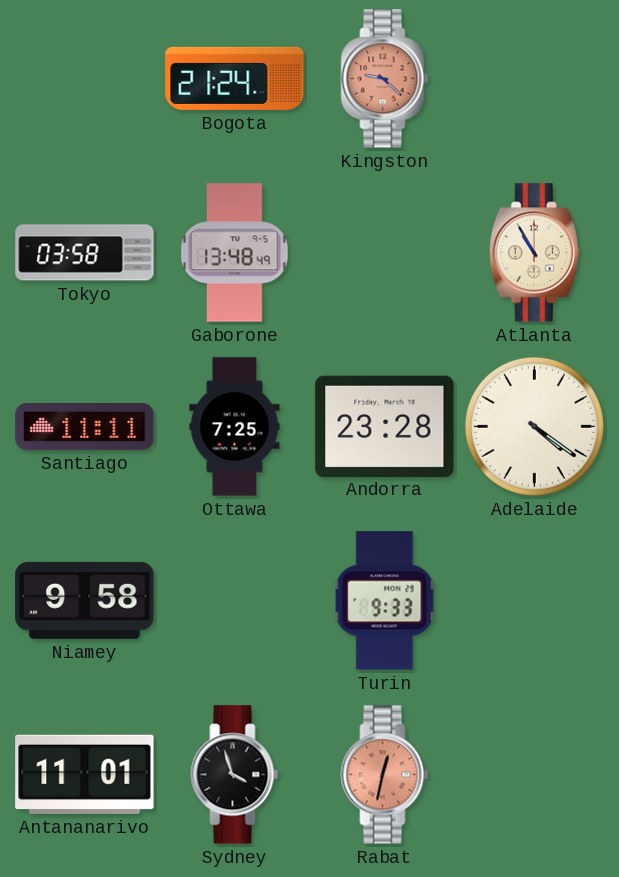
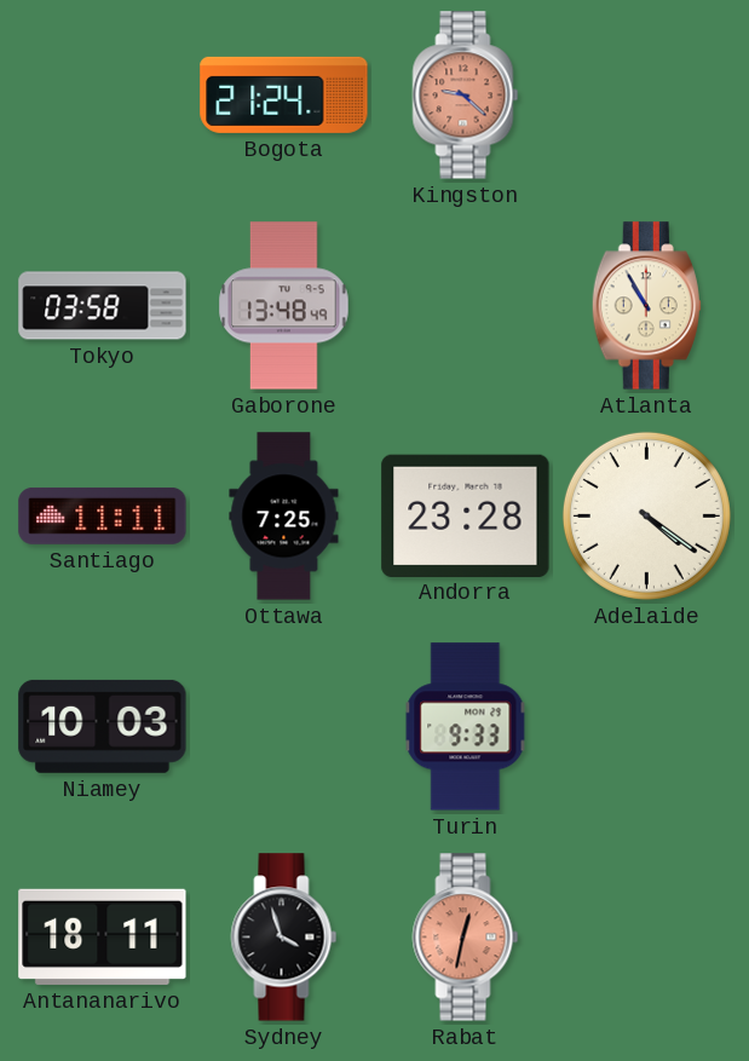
Niamey: 9:58 -> 10:03
Antananarivo: 11:01 -> 18:11
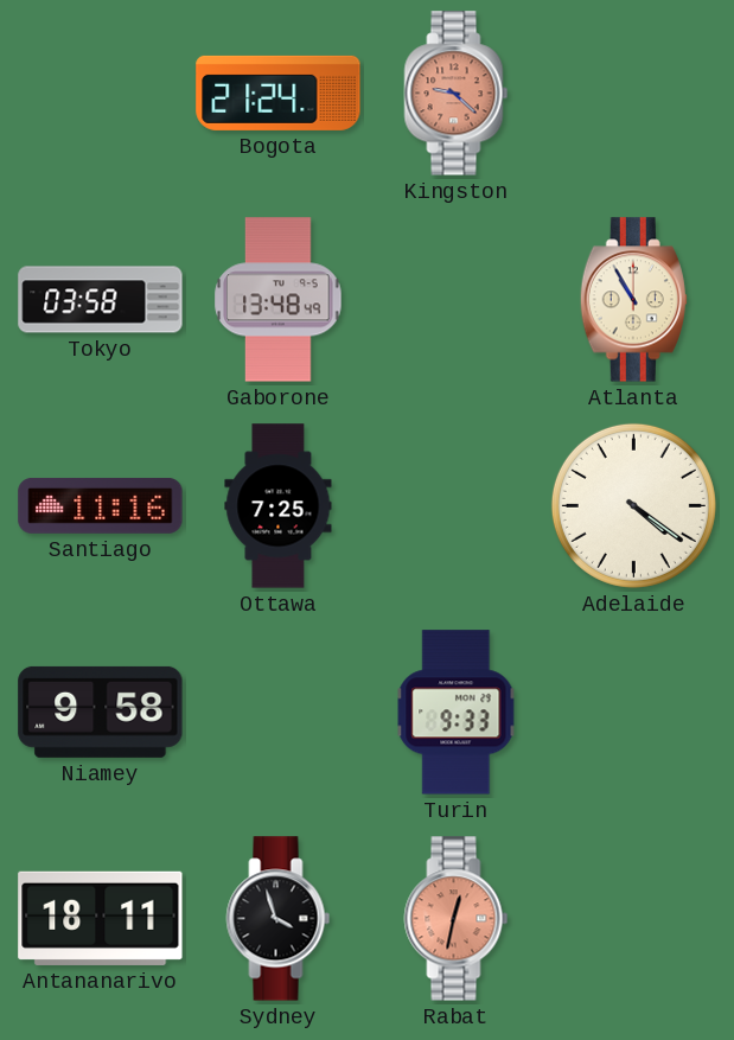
Santiago: 11:11 -> 11:16
Andorra: 23:28 -> none
Niamey: 10:03 -> 9:58
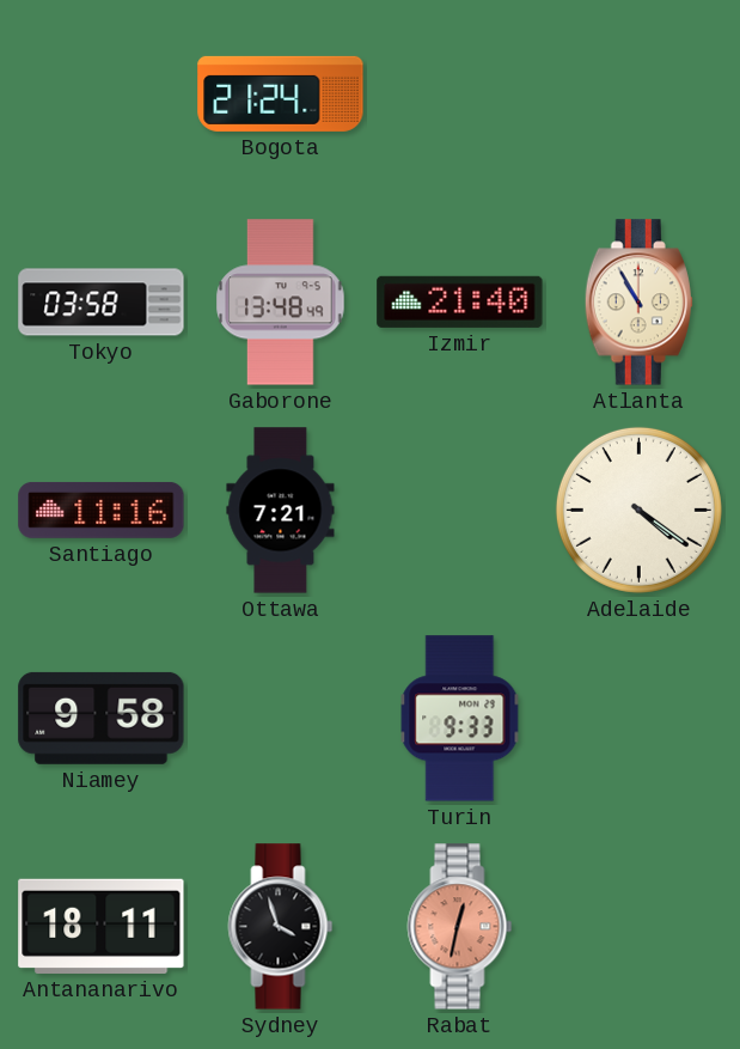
Kingston: 9:22 -> none
Izmir: none -> 21:40
Ottawa: 7:25 -> 7:21
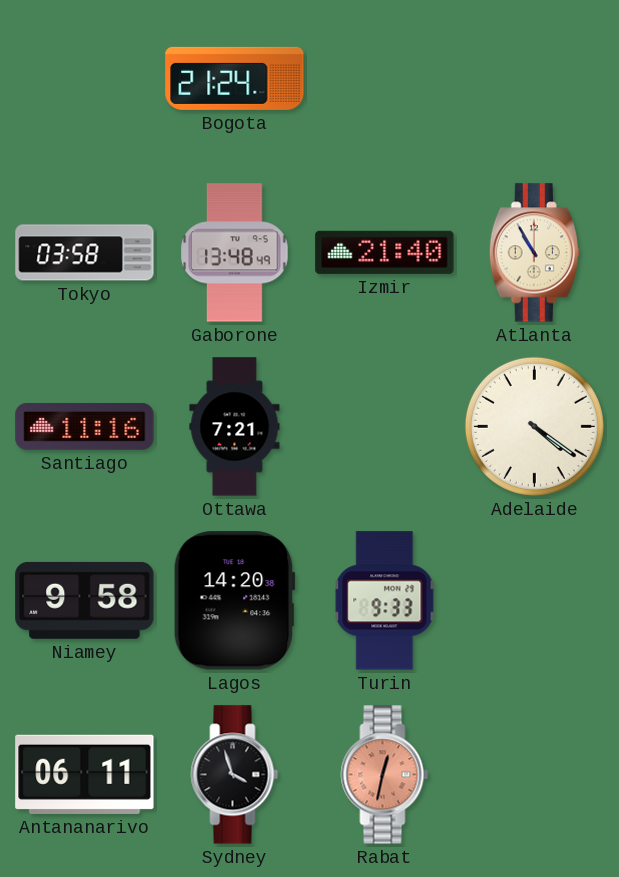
Lagos: none -> 14:20
Antananarivo: 18:11 -> 06:11
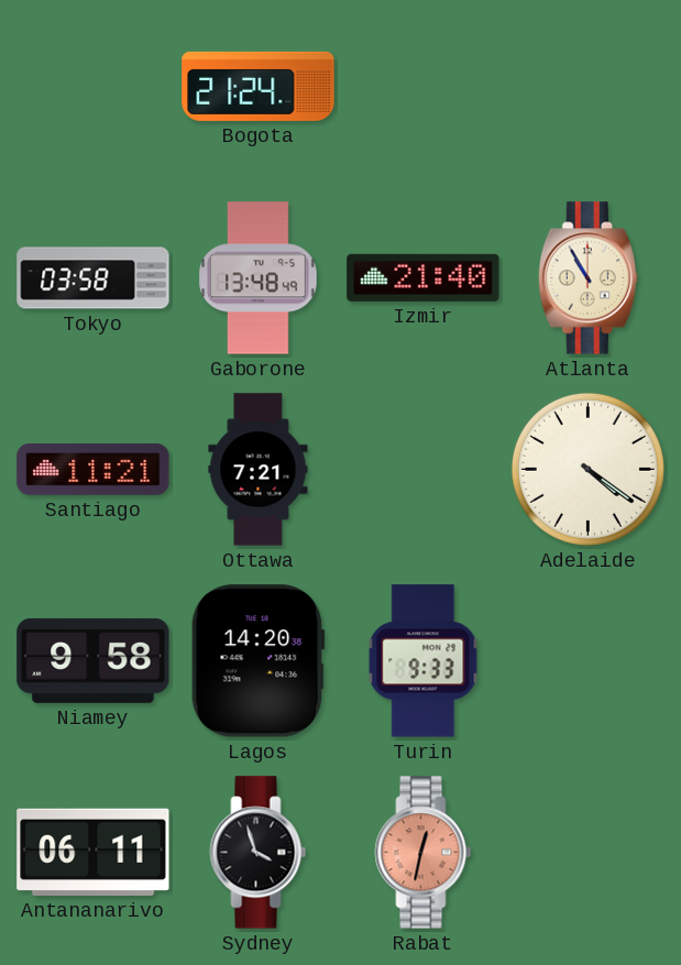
Santiago: 11:16 -> 11:21
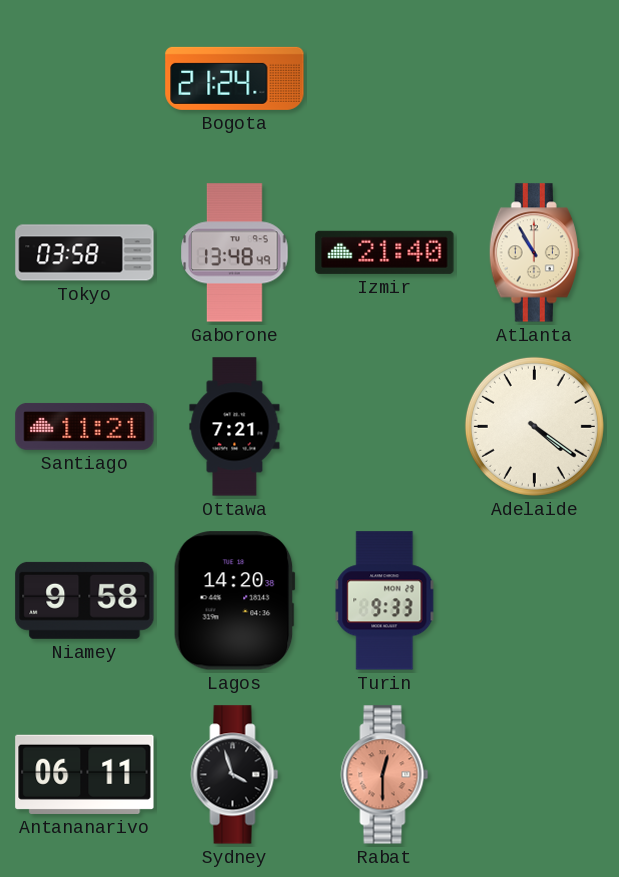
Rabat: 12:32 -> 12:30
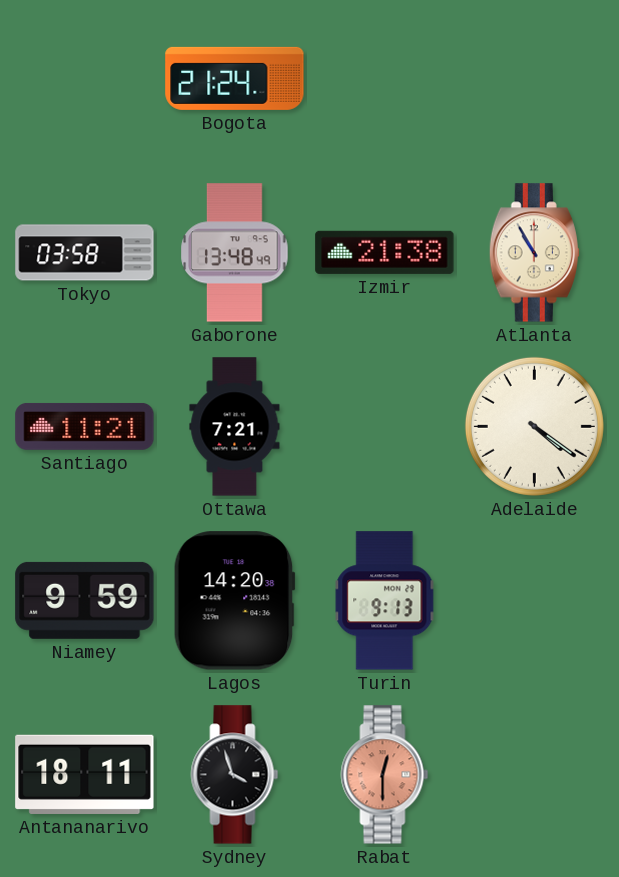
Izmir: 21:40 -> 21:38
Niamey: 9:58 -> 9:59
Turin: 9:33 -> 9:13
Antananarivo: 06:11 -> 18:11
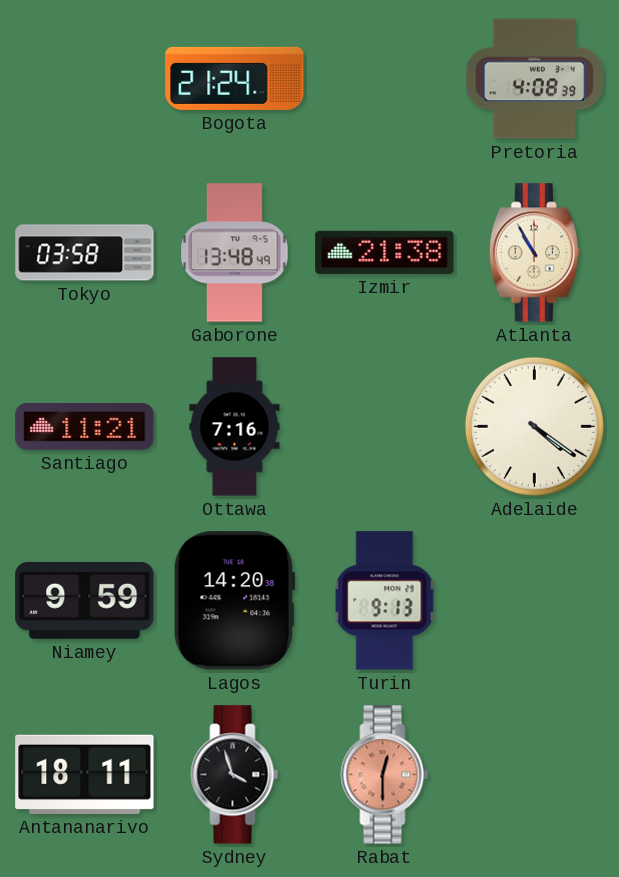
Pretoria: none -> 4:08
Ottawa: 7:21 -> 7:16
